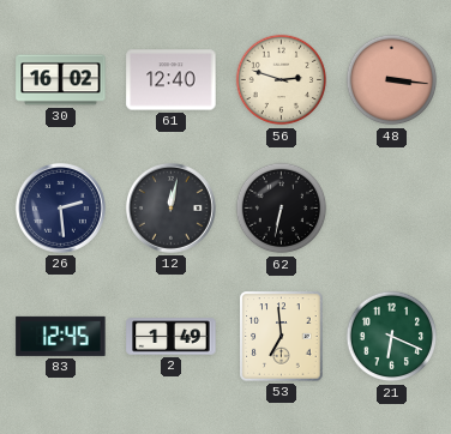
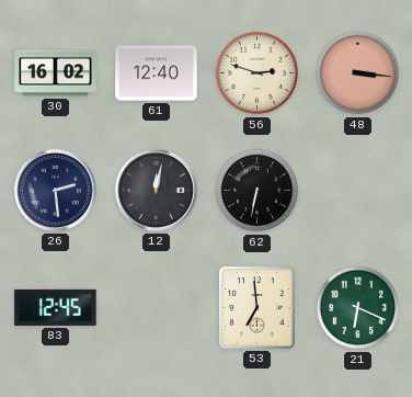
2: 1:49 -> none
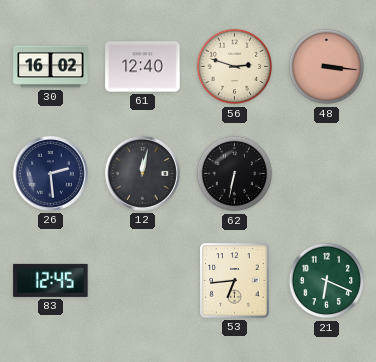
53: 6:59 -> 6:44
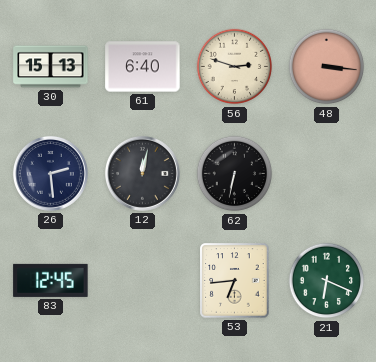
30: 16:02 -> 15:13
61: 12:40 -> 6:40
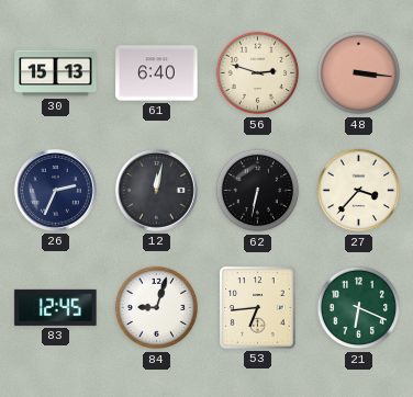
26: 2:29 -> 2:34
27: none -> 3:37
84: none -> 9:03
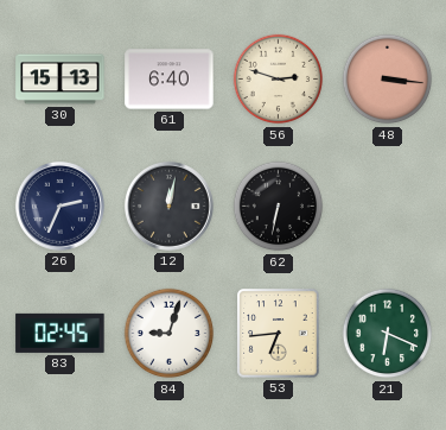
27: 3:37 -> none
83: 12:45 -> 02:45
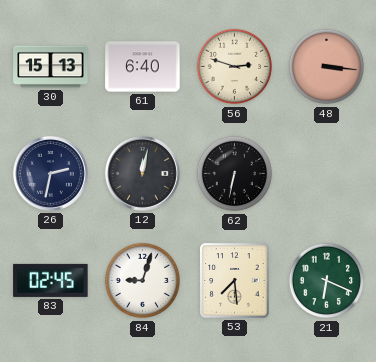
26: 2:34 -> 2:32
53: 6:44 -> 7:29
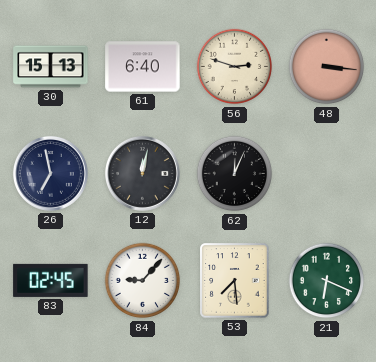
26: 2:32 -> 6:58
62: 6:32 -> 12:04
84: 9:03 -> 9:07
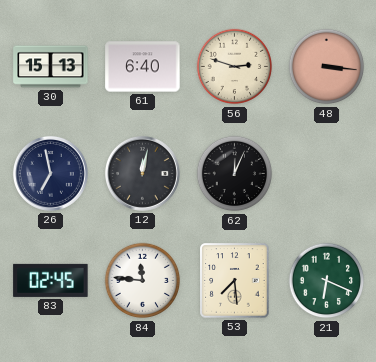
84: 9:07 -> 11:46
